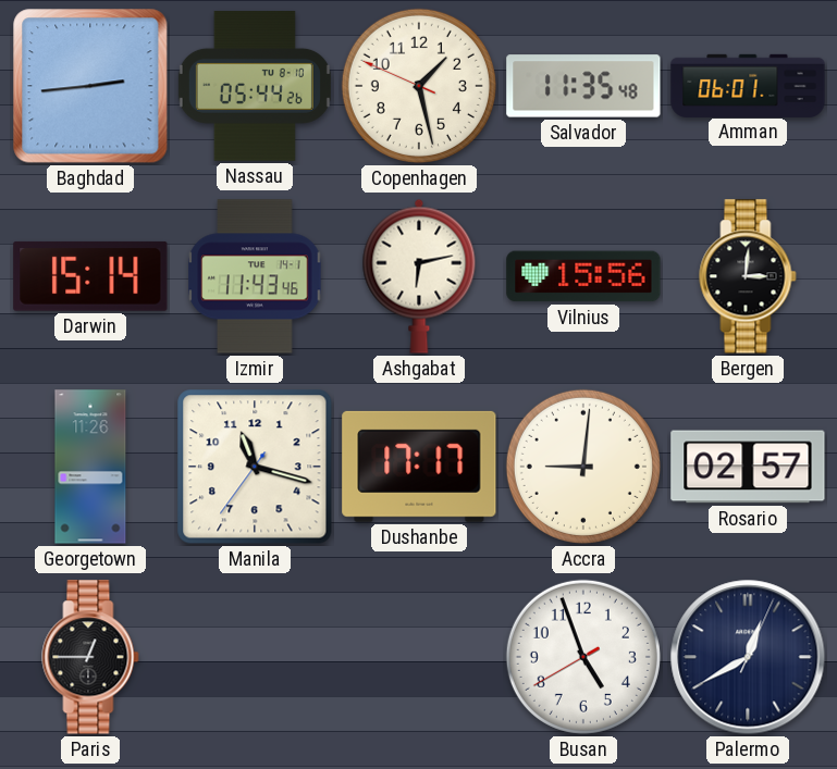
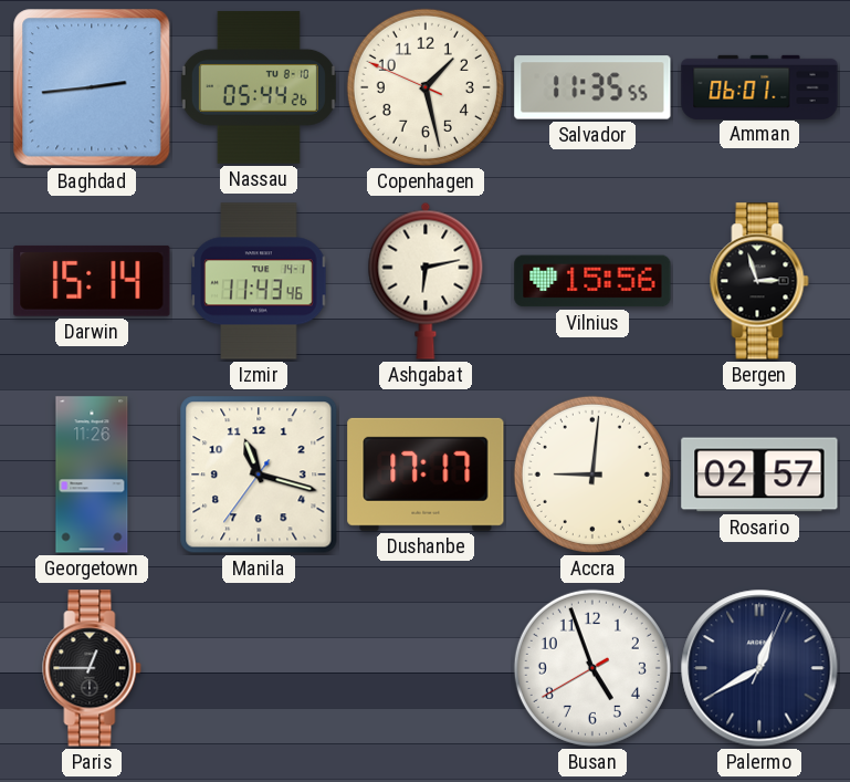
Salvador: 11:35:48 -> 11:35:55
Bergen: 3:01 -> 2:57
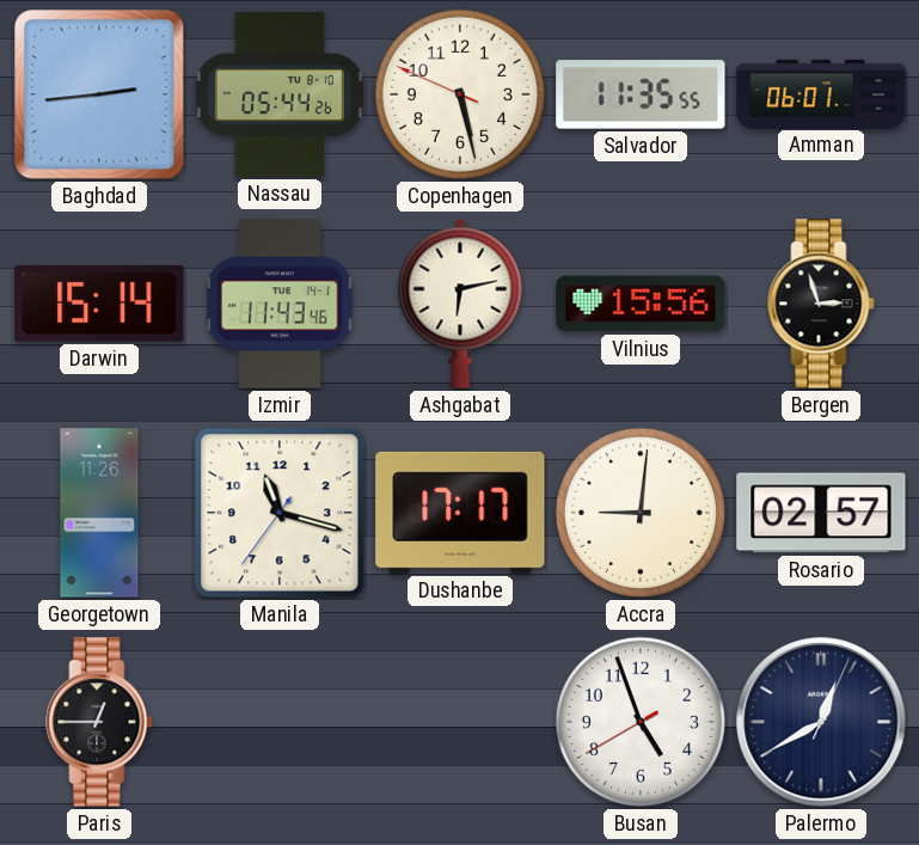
Copenhagen: 1:27 -> 5:27
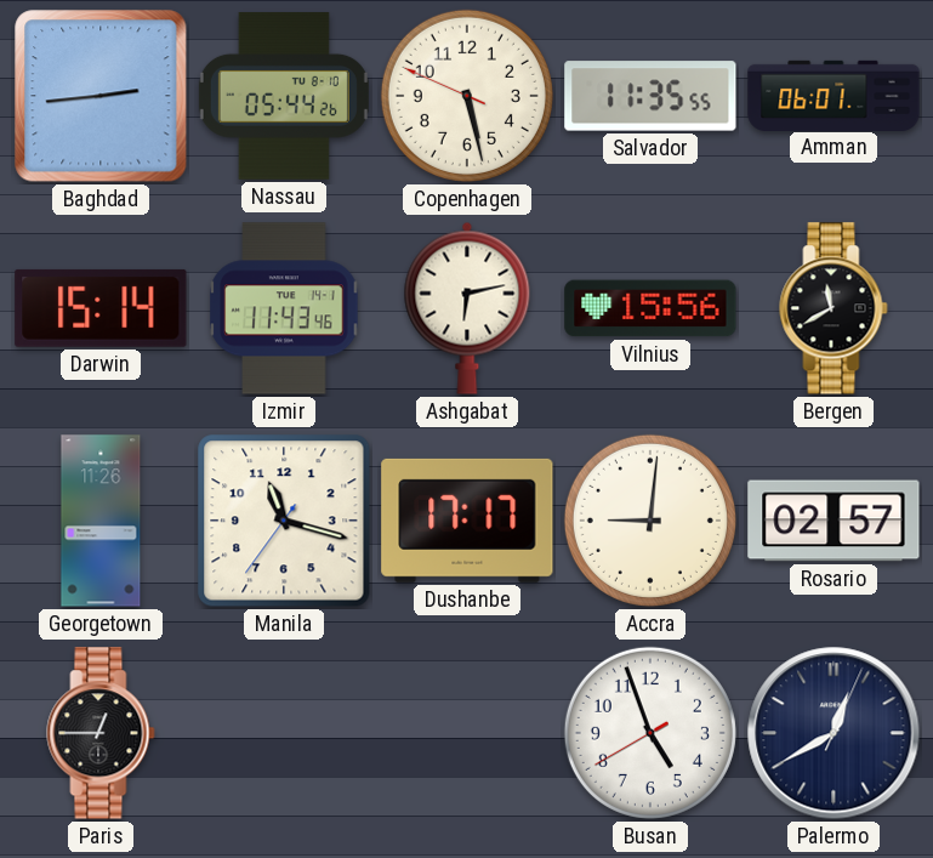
Bergen: 2:57 -> 11:40
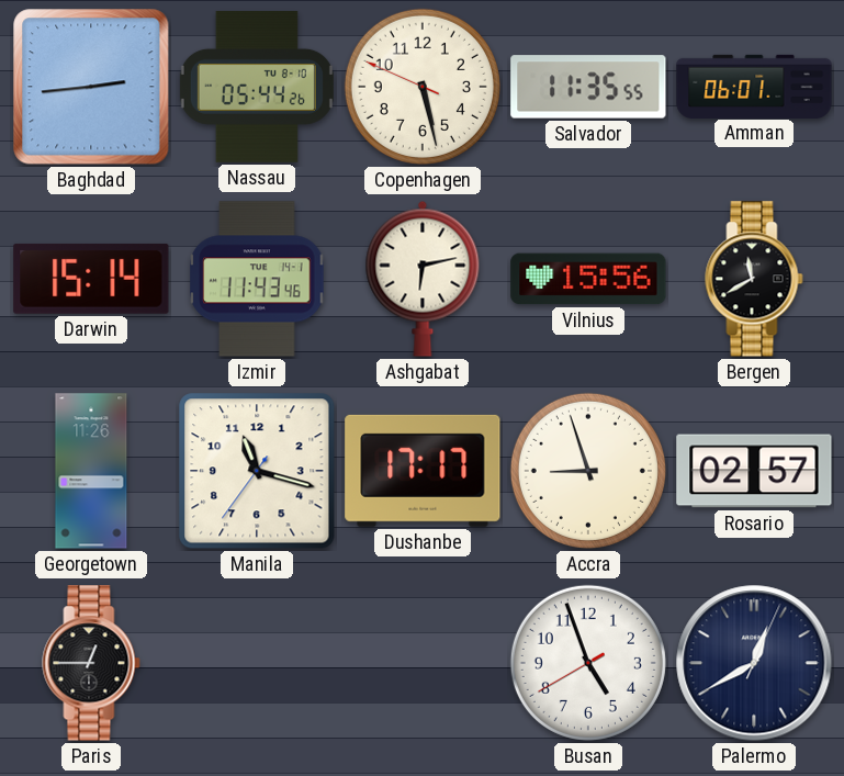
Accra: 9:01 -> 8:57
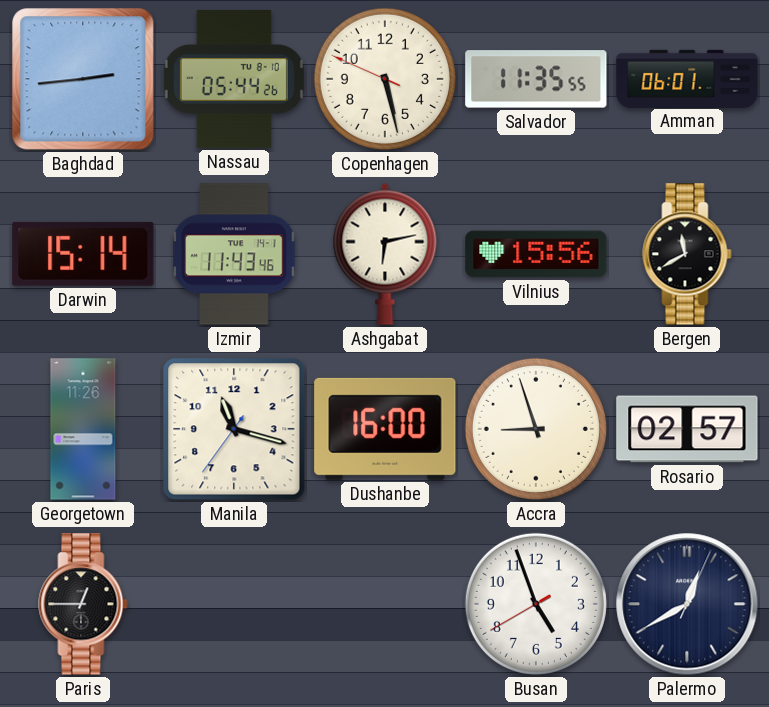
Dushanbe: 17:17 -> 16:00
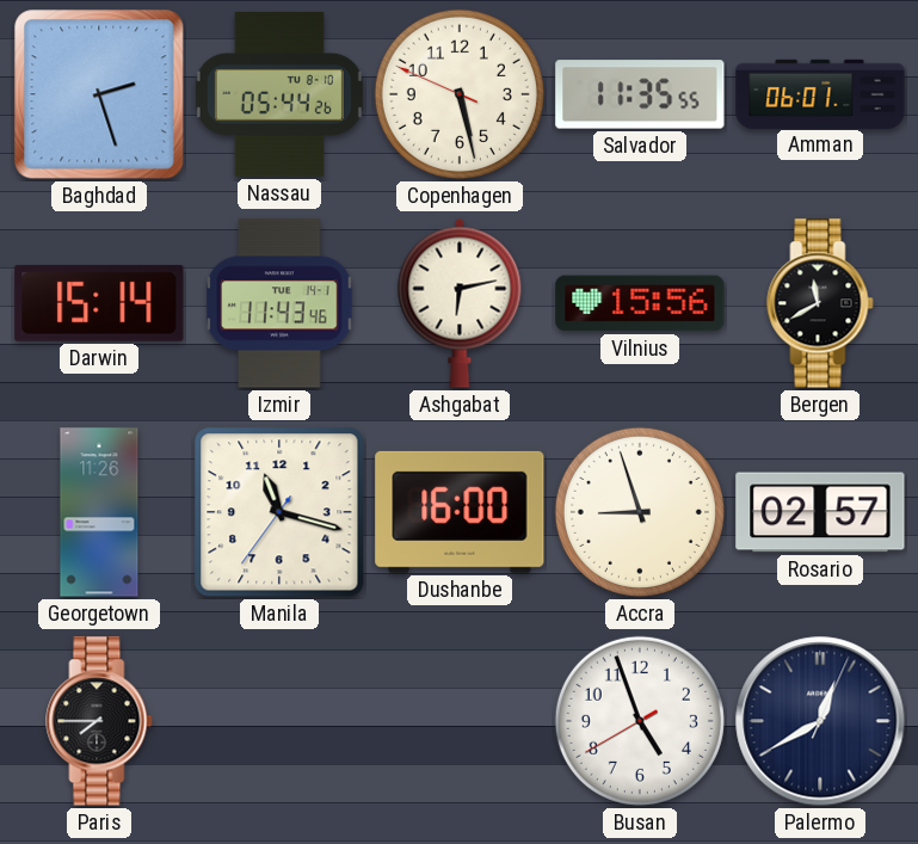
Baghdad: 2:44 -> 2:27
Paris: 12:45 -> 7:45
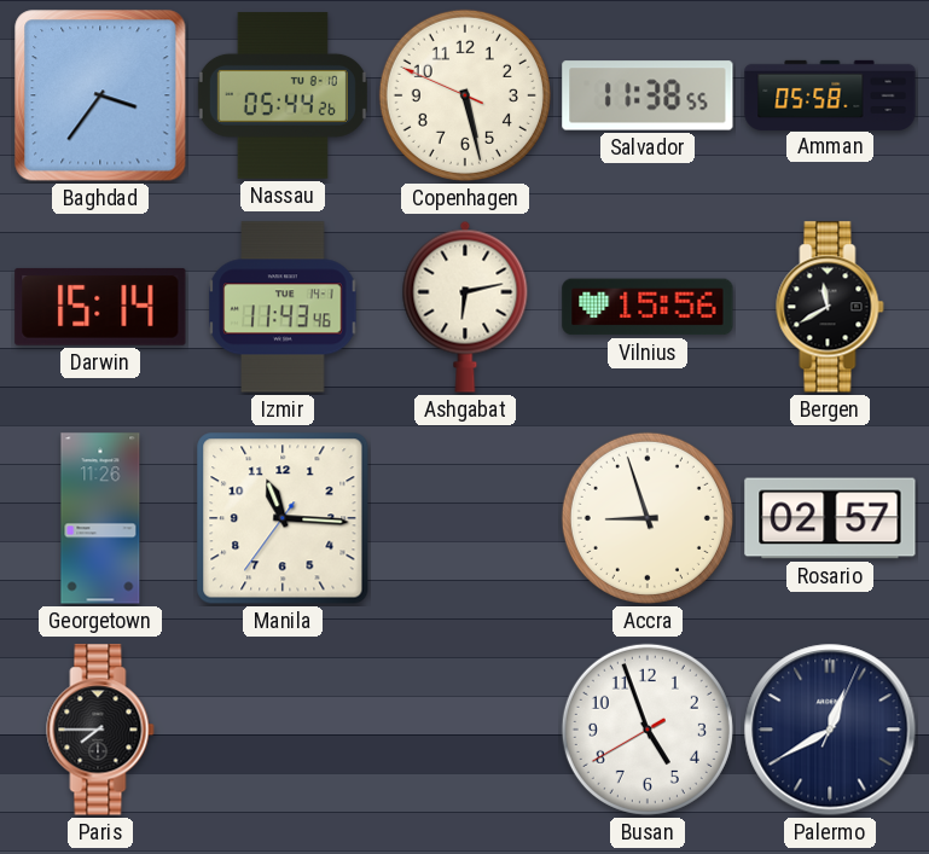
Baghdad: 2:27 -> 3:36
Salvador: 11:35 -> 11:38
Amman: 06:01 -> 05:58
Manila: 11:17 -> 11:15
Dushanbe: 16:00 -> none
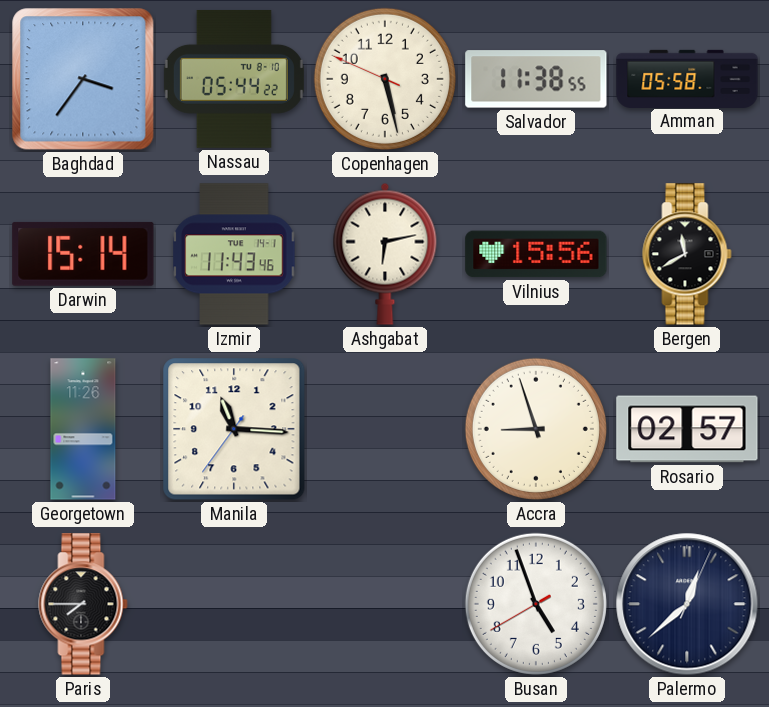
Nassau: 05:44:26 -> 05:44:22
Palermo: 12:40 -> 12:38
